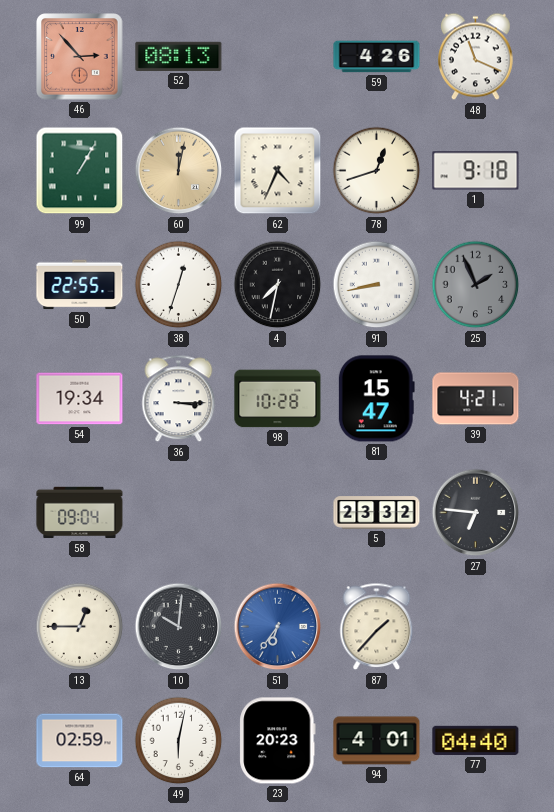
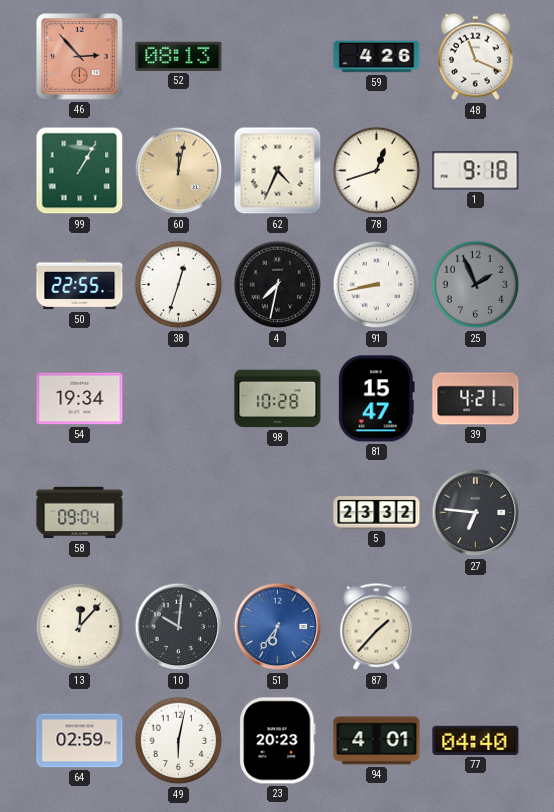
36: 3:15 -> none
13: 12:45 -> 12:07
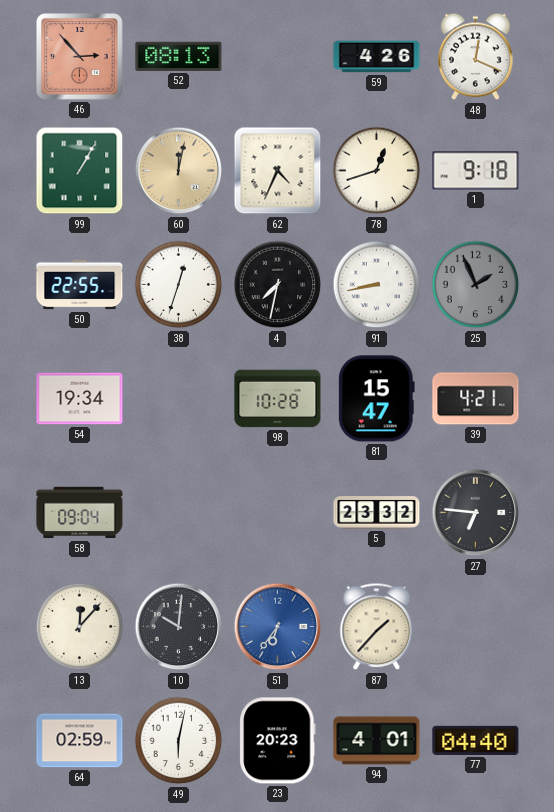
48: 11:19 -> 12:19
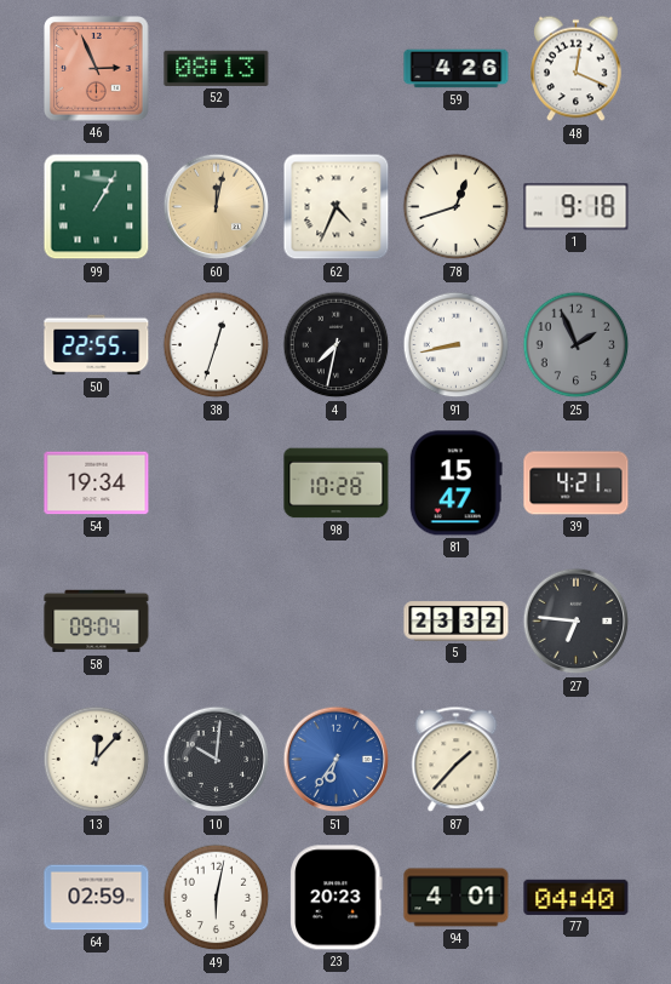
46: 2:53 -> 2:56
